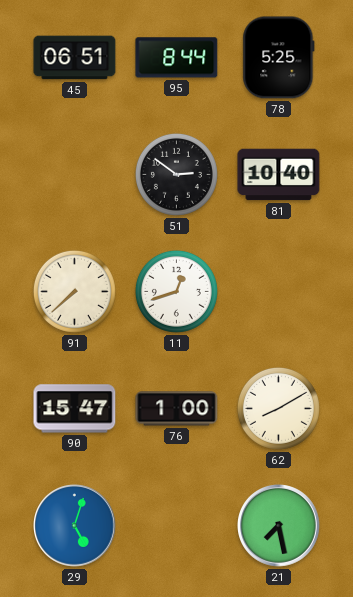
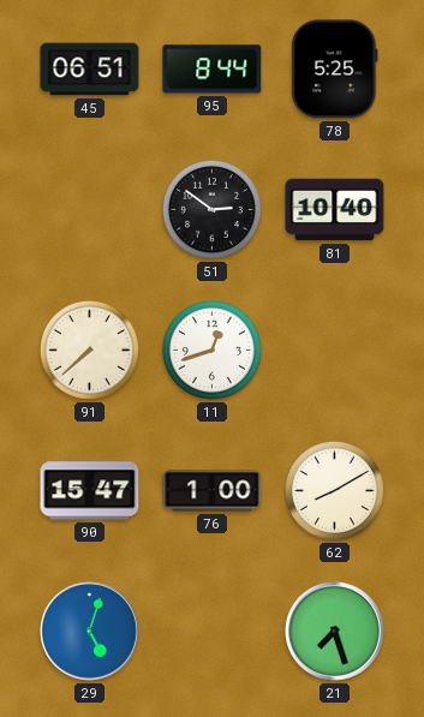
21: 7:28 -> 7:27
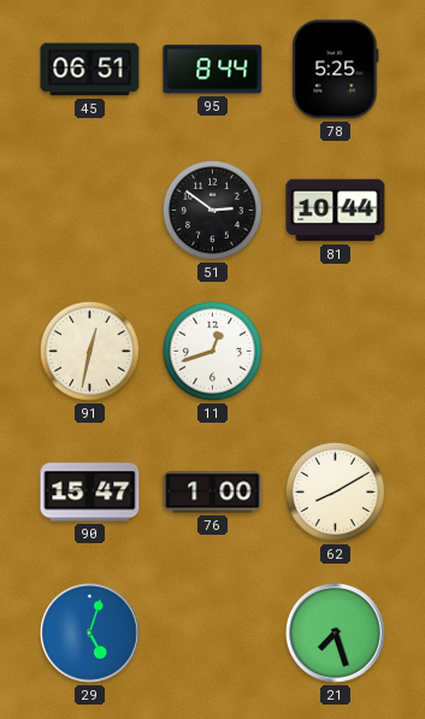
81: 10:40 -> 10:44
91: 7:38 -> 12:32
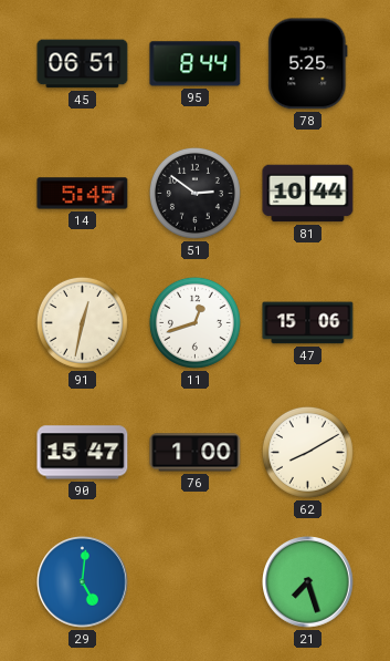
14: none -> 5:45
47: none -> 15:06
29: 5:03 -> 5:01
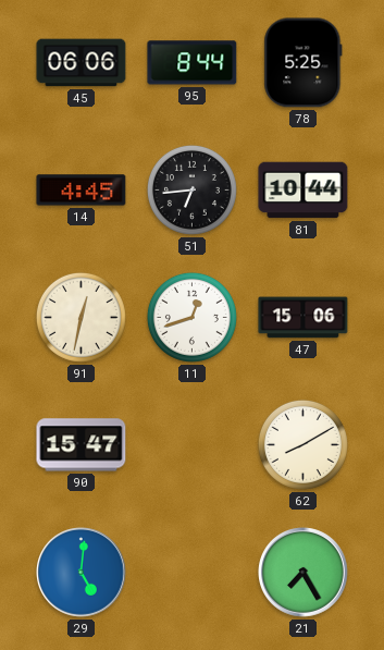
45: 06:51 -> 06:06
14: 5:45 -> 4:45
51: 2:51 -> 6:44
76: 1:00 -> none
21: 7:27 -> 7:25
